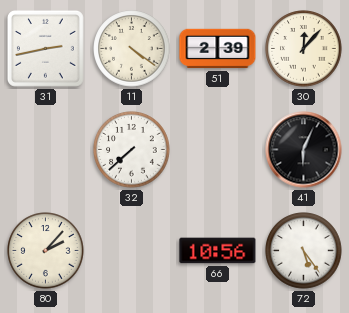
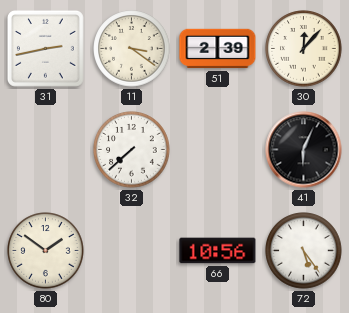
11: 4:21 -> 3:21
80: 2:07 -> 1:51
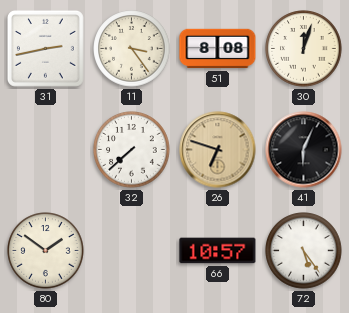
11: 3:21 -> 3:24
51: 2:39 -> 8:08
30: 12:07 -> 12:03
26: none -> 6:48
66: 10:56 -> 10:57
